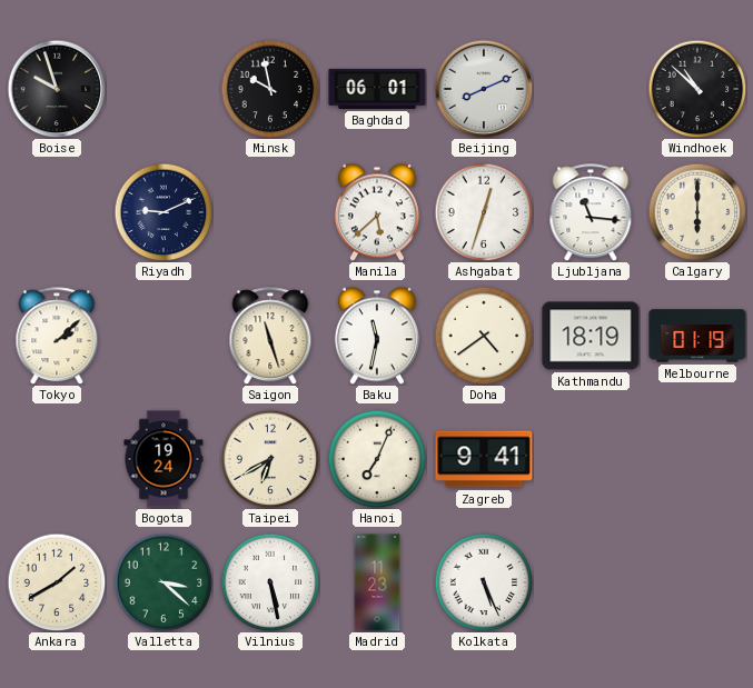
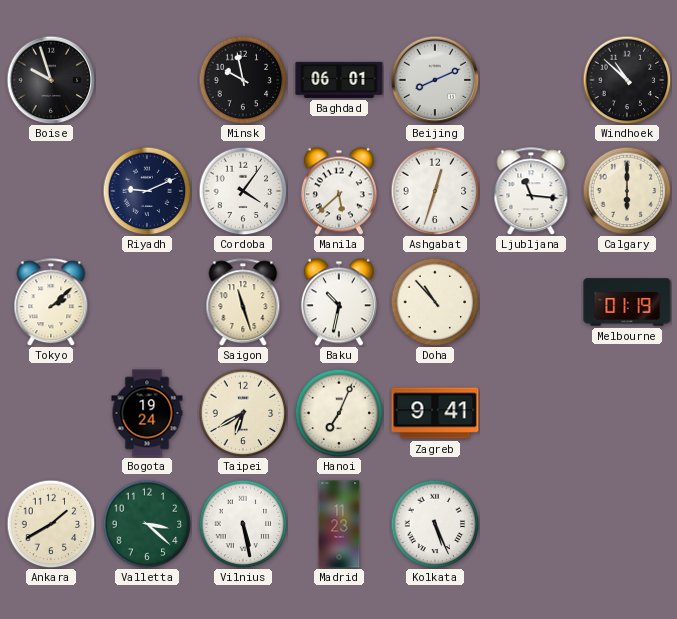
Cordoba: none -> 4:06
Baku: 11:32 -> 10:32
Doha: 4:39 -> 10:53
Kathmandu: 18:19 -> none
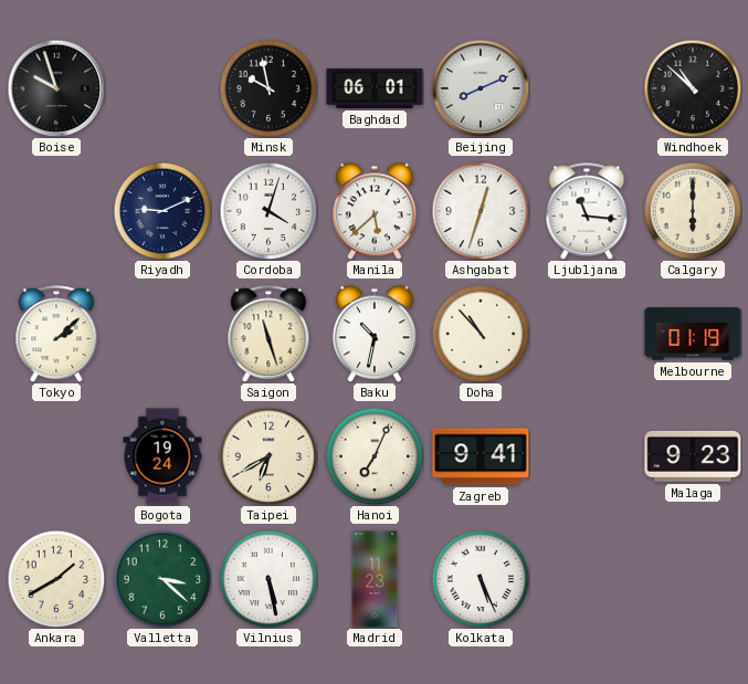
Cordoba: 4:06 -> 4:03
Malaga: none -> 9:23
